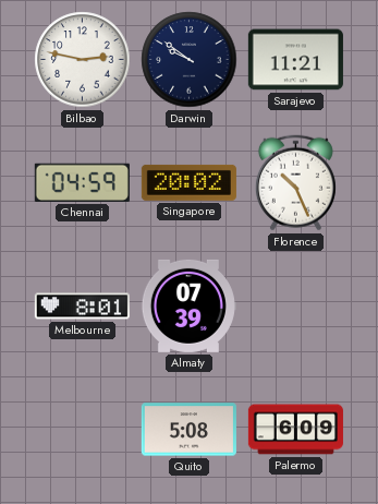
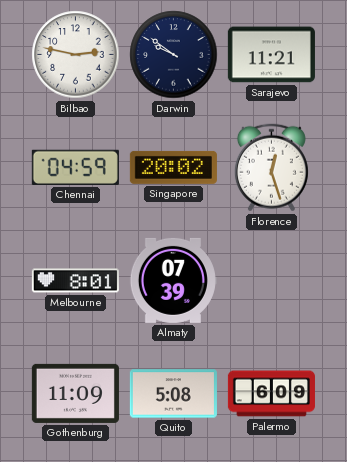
Florence: 10:26 -> 12:27
Gothenburg: none -> 11:09
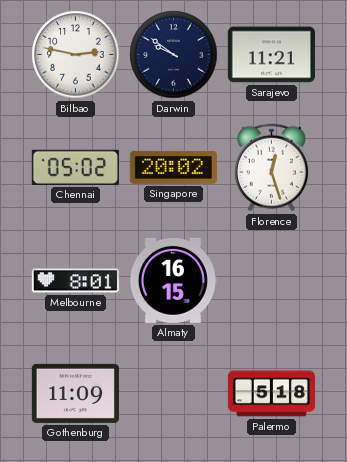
Chennai: 04:59 -> 05:02
Almaty: 07:39 -> 16:15
Quito: 5:08 -> none
Palermo: 6:09 -> 5:18
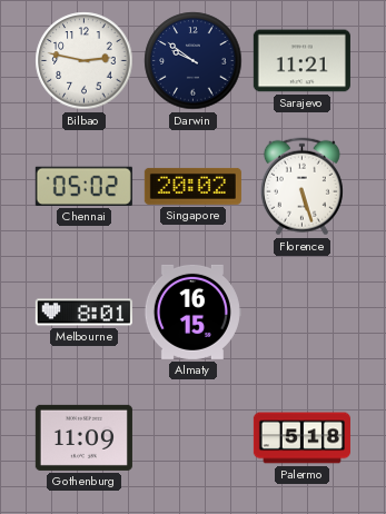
Florence: 12:27 -> 5:27
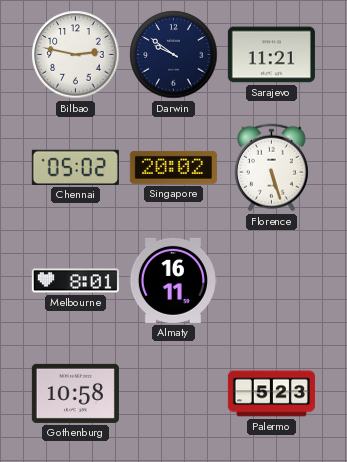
Almaty: 16:15 -> 16:11
Gothenburg: 11:09 -> 10:58
Palermo: 5:18 -> 5:23
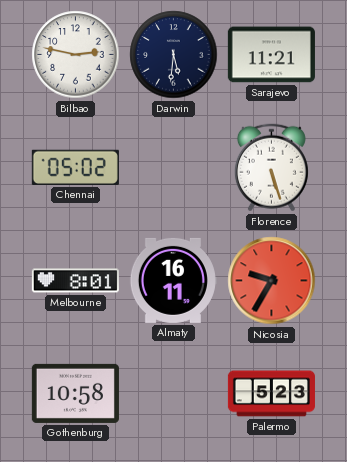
Darwin: 9:51 -> 5:31
Singapore: 20:02 -> none
Nicosia: none -> 9:35
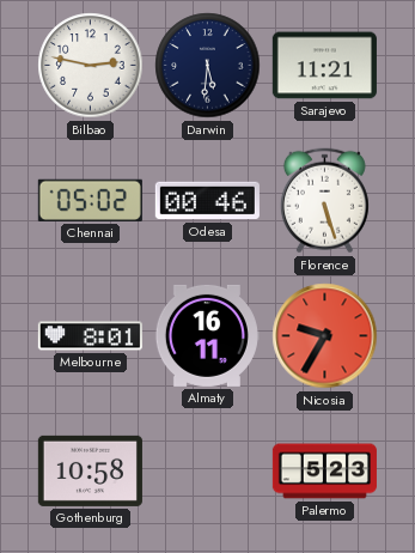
Odesa: none -> 00:46
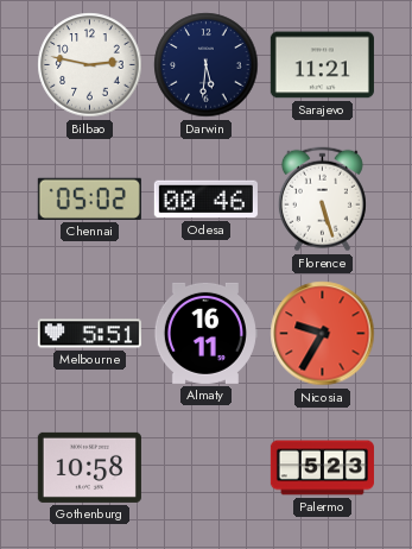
Melbourne: 8:01 -> 5:51
